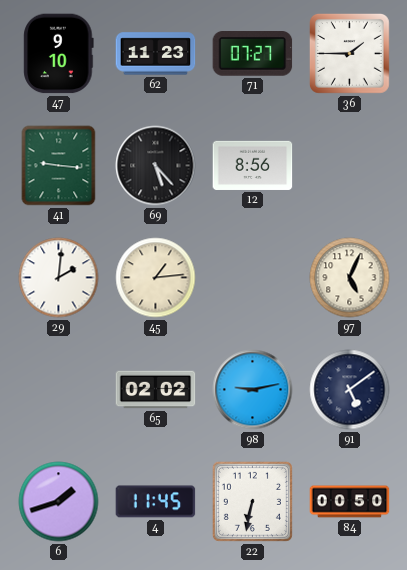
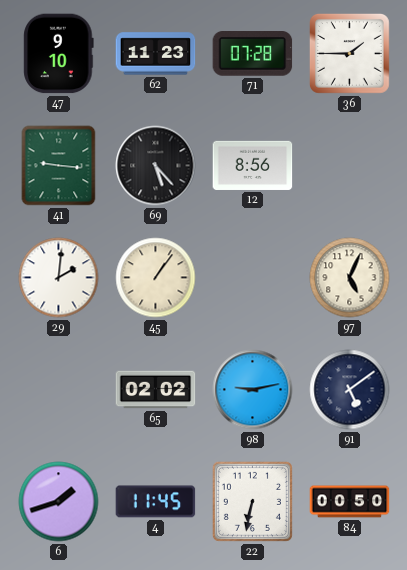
71: 07:27 -> 07:28
45: 1:14 -> 1:06
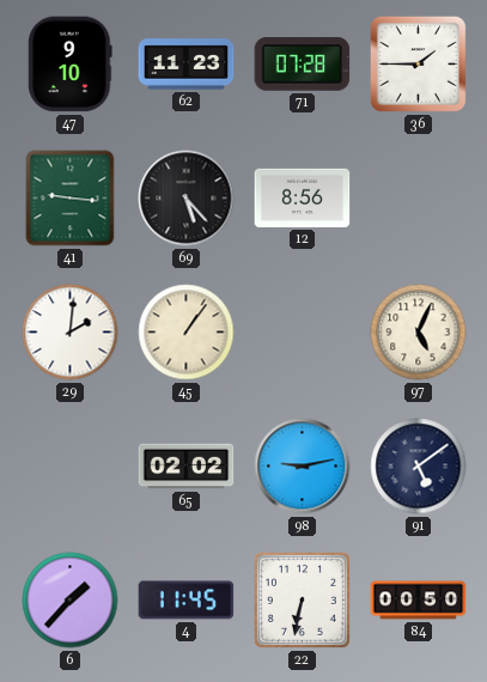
6: 1:42 -> 1:37
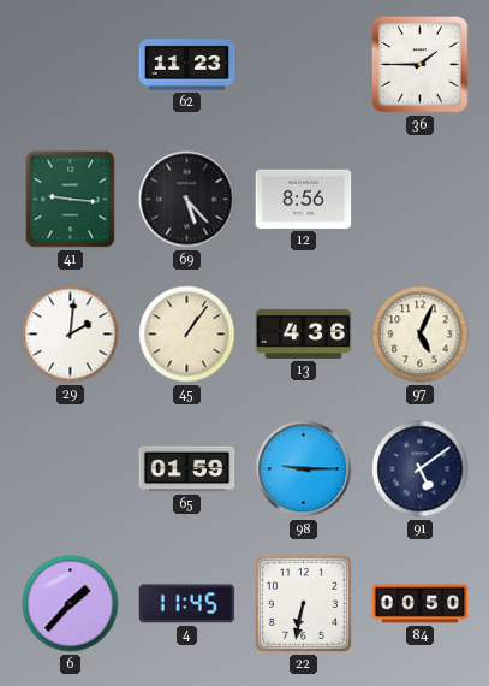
47: 9:10 -> none
71: 07:28 -> none
13: none -> 4:36
65: 02:02 -> 01:59
98: 9:13 -> 9:15
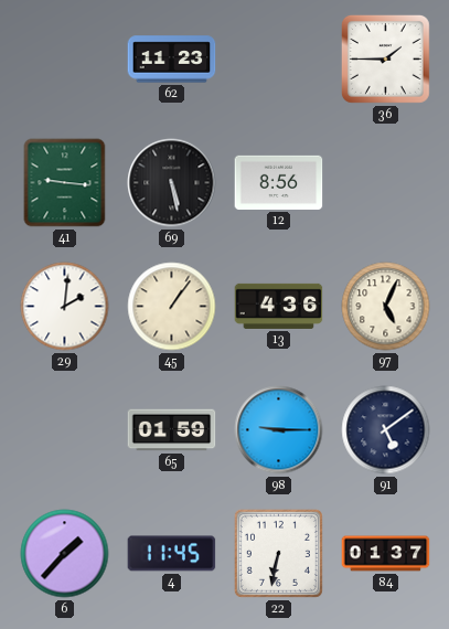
69: 5:23 -> 5:28
84: 00:50 -> 01:37
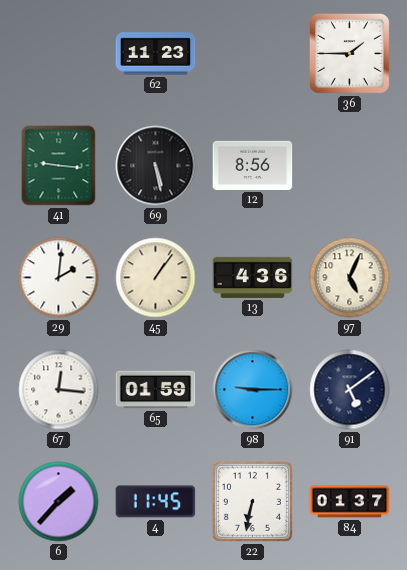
67: none -> 12:16
